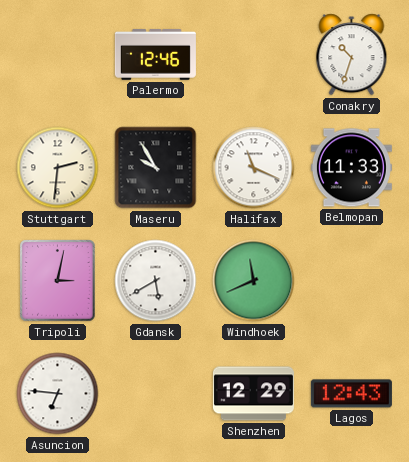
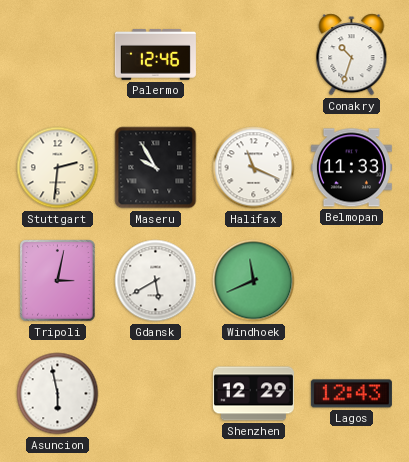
Asuncion: 6:46 -> 5:58
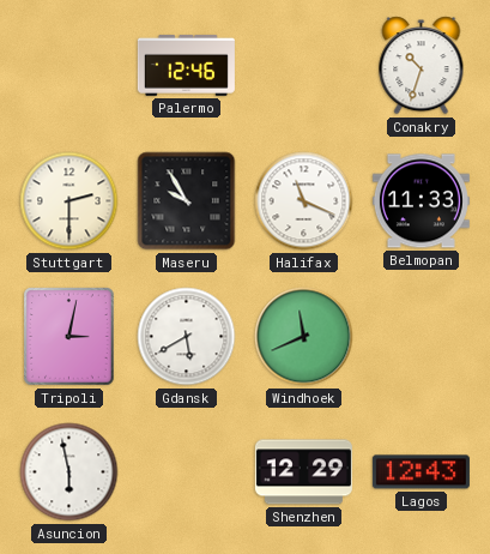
Stuttgart: 2:31 -> 2:30
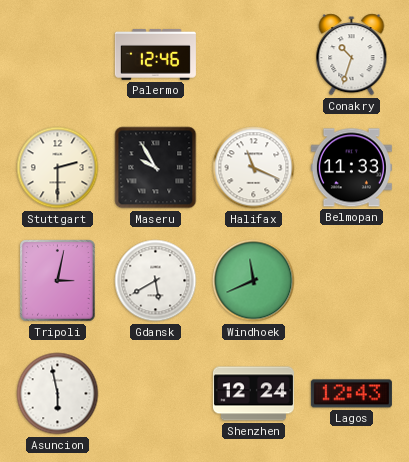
Shenzhen: 12:29 -> 12:24
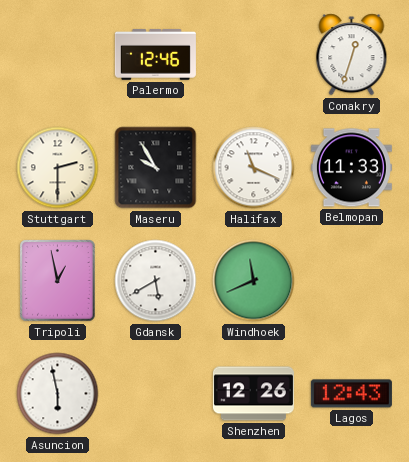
Conakry: 10:33 -> 12:33
Tripoli: 3:02 -> 12:58
Shenzhen: 12:24 -> 12:26
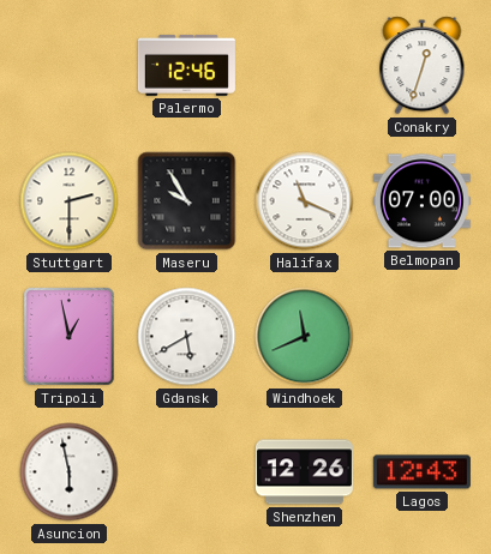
Belmopan: 11:33 -> 07:00
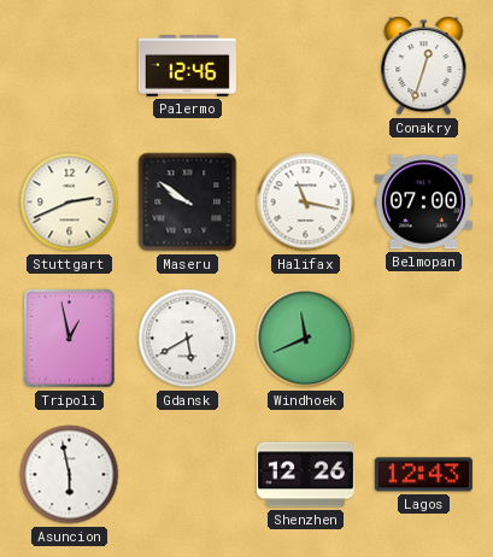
Stuttgart: 2:30 -> 2:41
Maseru: 9:55 -> 9:51
Halifax: 11:19 -> 11:17
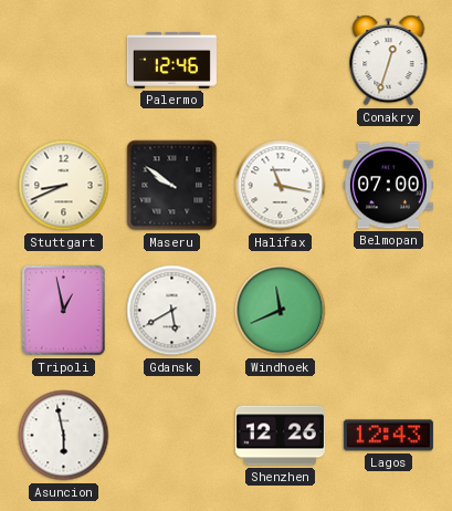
Stuttgart: 2:41 -> 8:41
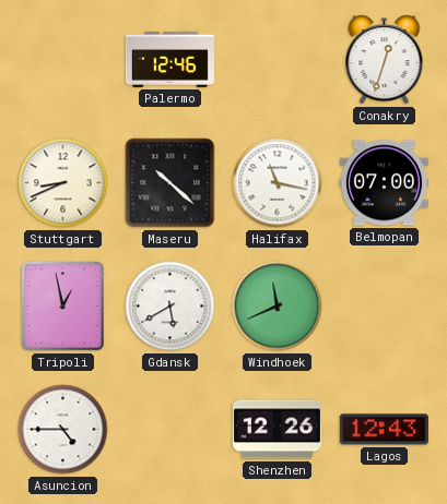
Maseru: 9:51 -> 10:22
Asuncion: 5:58 -> 4:45
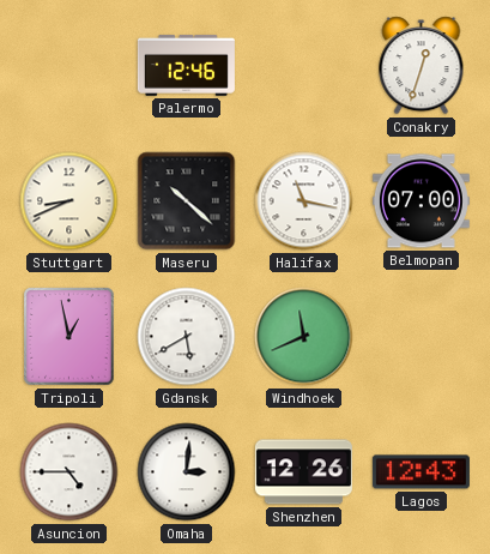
Omaha: none -> 3:01
